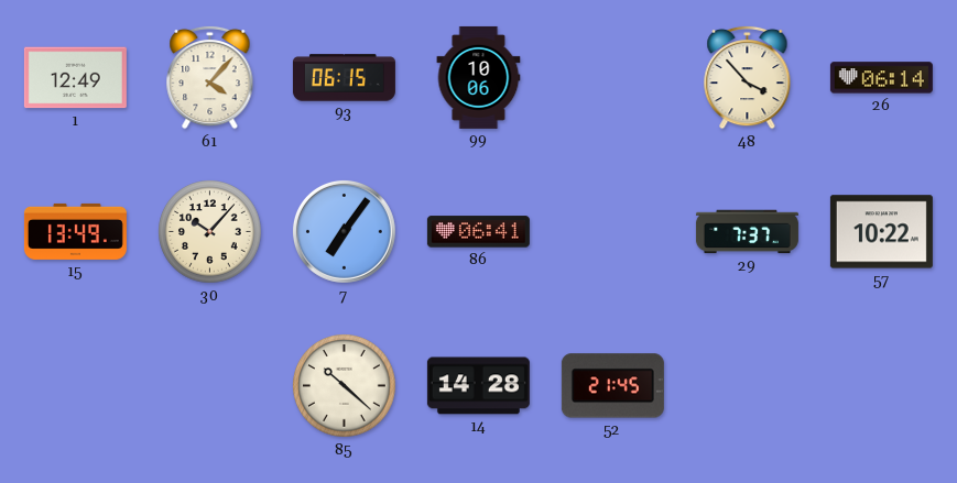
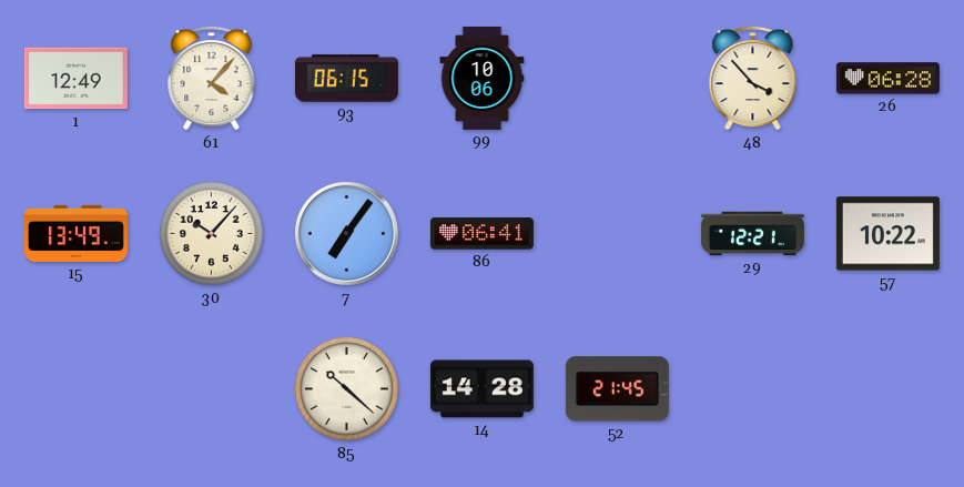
26: 06:14 -> 06:28
29: 7:37 -> 12:21
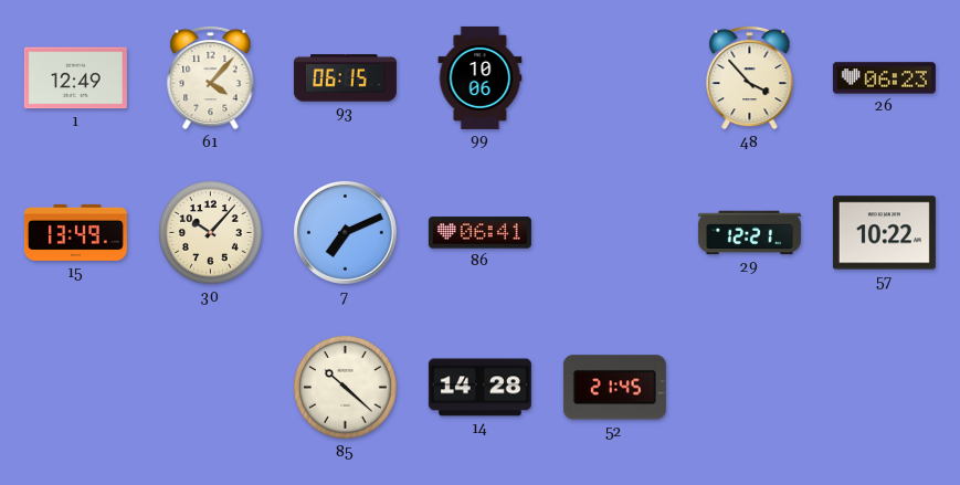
26: 06:28 -> 06:23
7: 7:06 -> 7:11
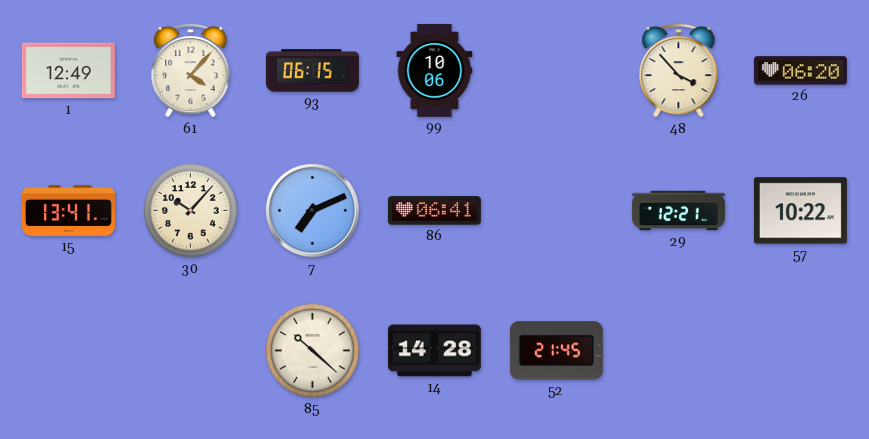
26: 06:23 -> 06:20
15: 13:49 -> 13:41
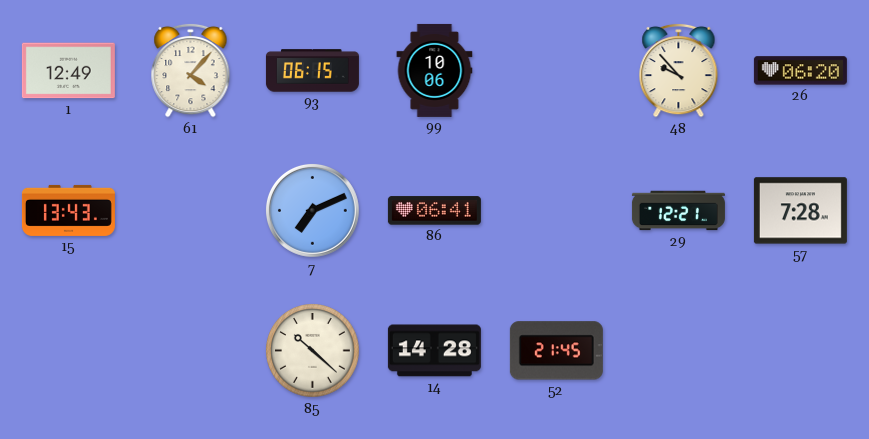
48: 3:53 -> 9:53
15: 13:41 -> 13:43
30: 10:07 -> none
57: 10:22 -> 7:28
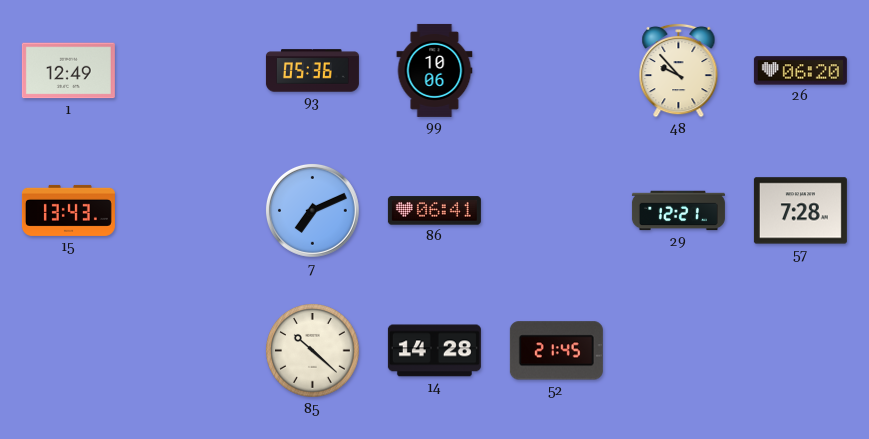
61: 4:07 -> none
93: 06:15 -> 05:36
